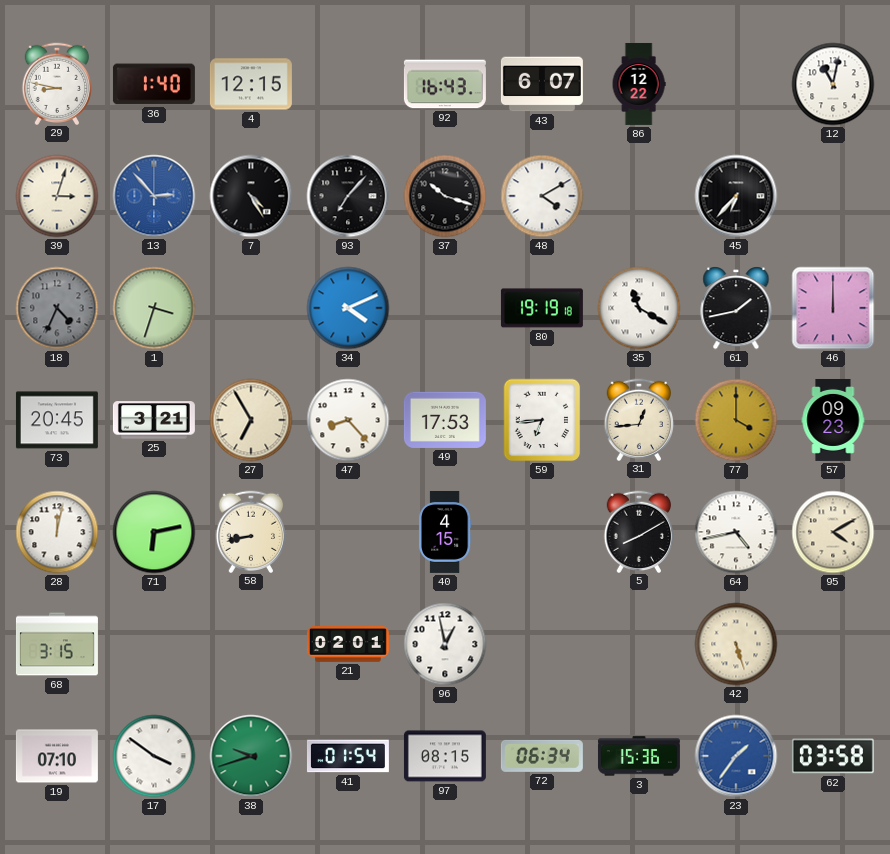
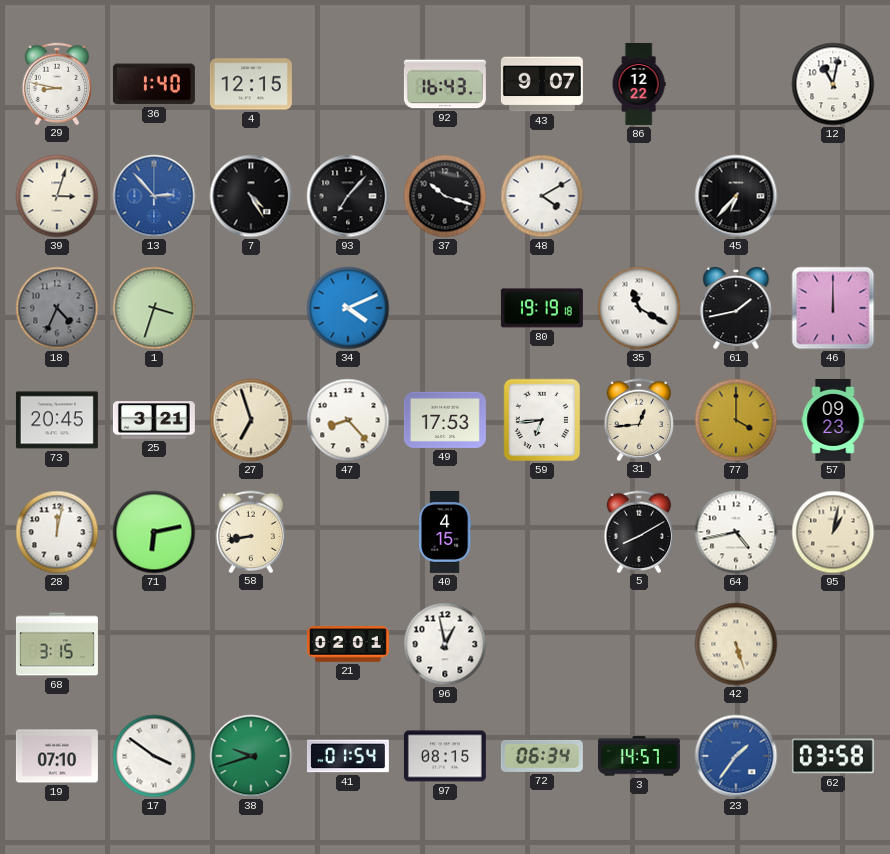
43: 6:07 -> 9:07
27: 6:55 -> 6:57
95: 4:10 -> 1:02
3: 15:36 -> 14:57
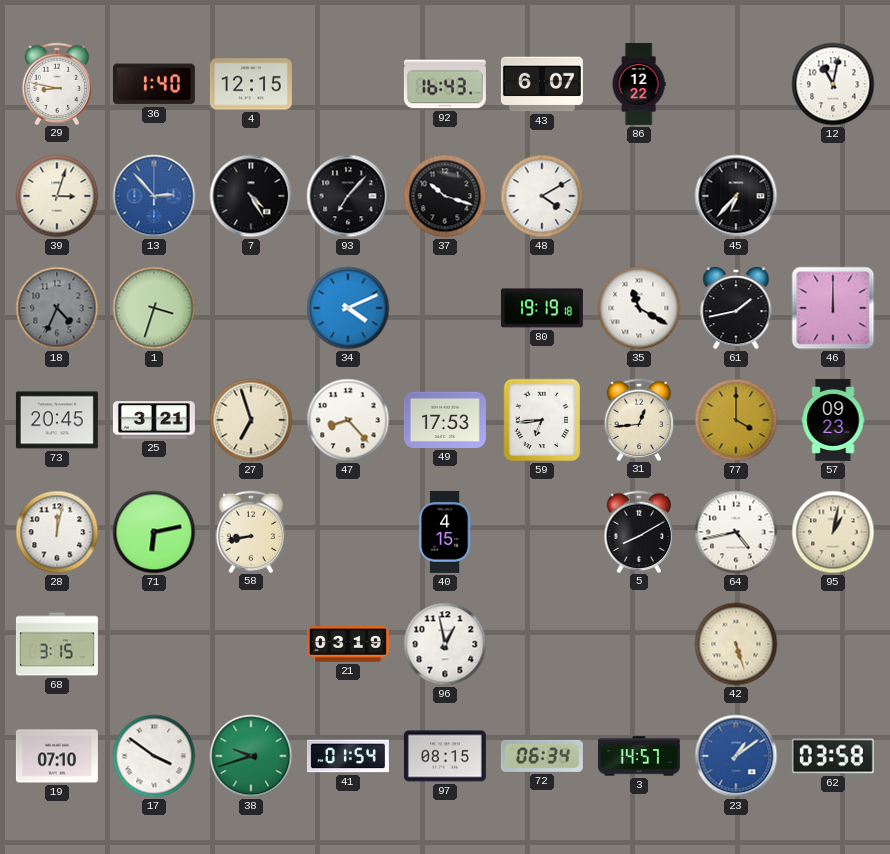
43: 9:07 -> 6:07
21: 02:01 -> 03:19
23: 1:36 -> 1:09
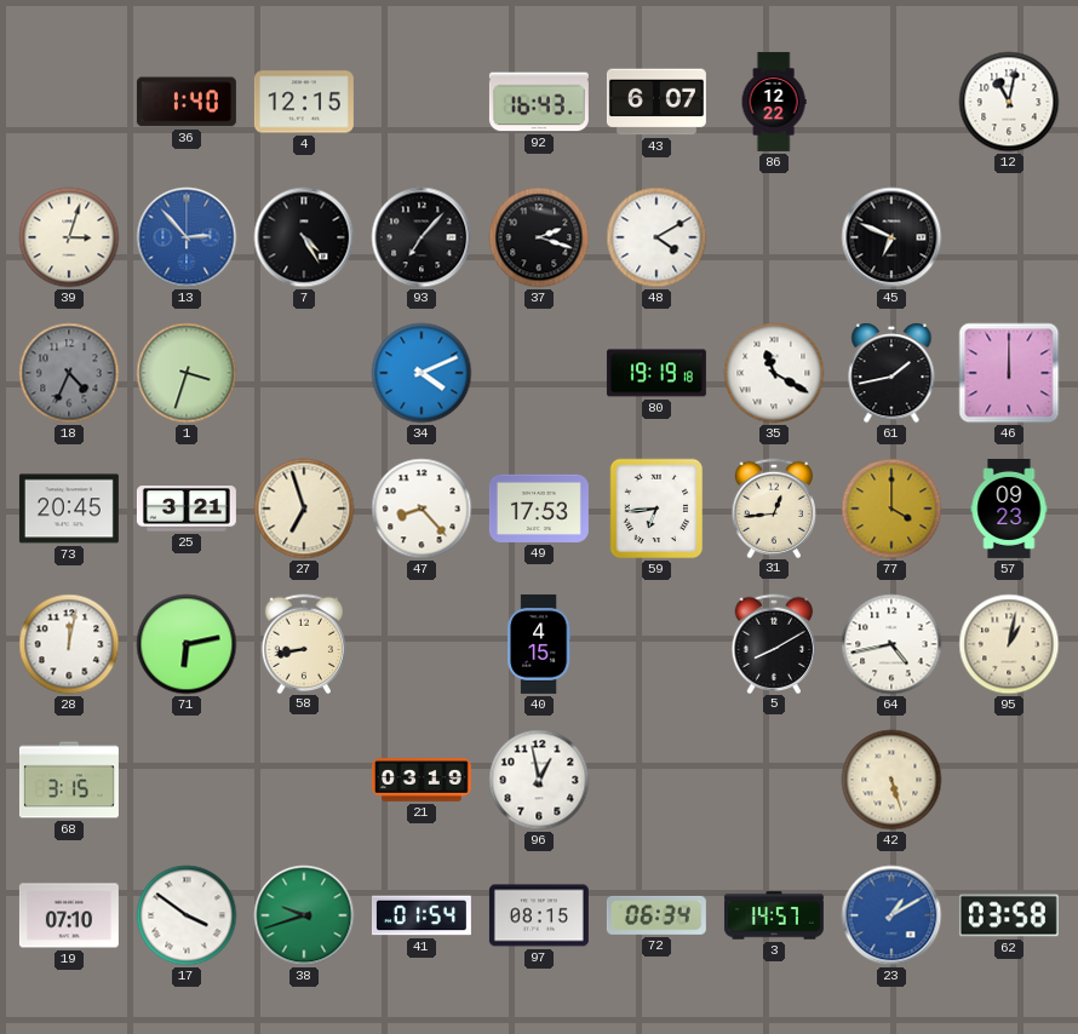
29: 8:47 -> none
37: 10:18 -> 2:18
45: 6:37 -> 6:49
23: 1:09 -> 1:10
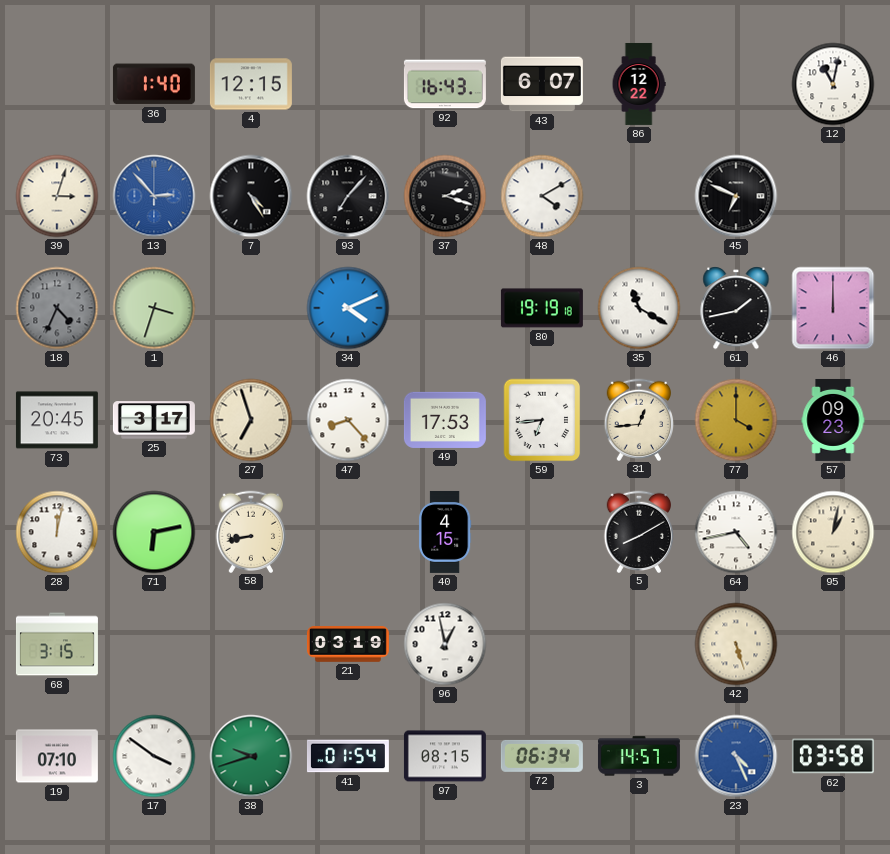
25: 3:21 -> 3:17
23: 1:10 -> 4:26
